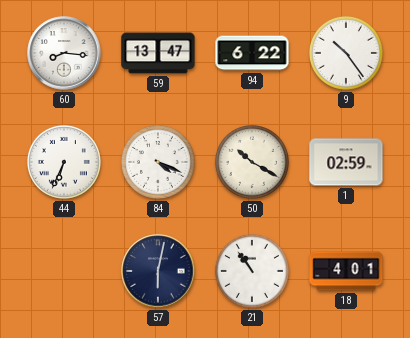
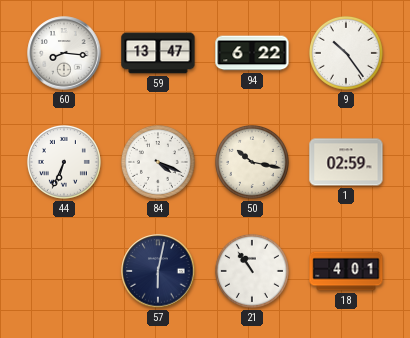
50: 10:20 -> 10:17
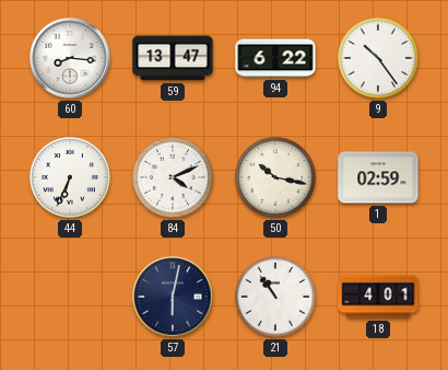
84: 4:19 -> 4:11
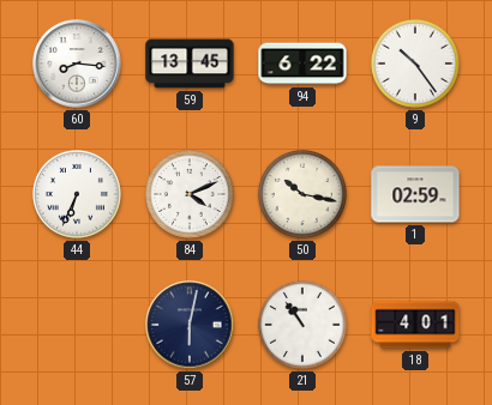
59: 13:47 -> 13:45
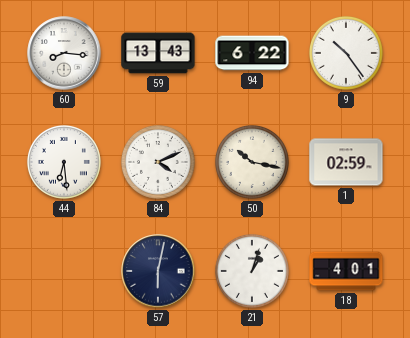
59: 13:45 -> 13:43
44: 6:34 -> 6:29
21: 10:54 -> 1:03
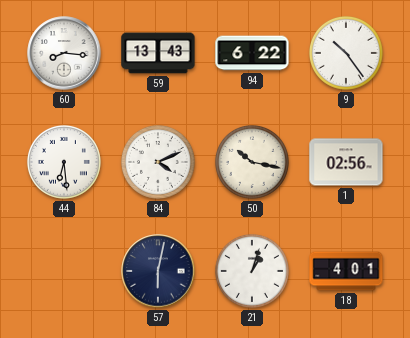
1: 02:59 -> 02:56
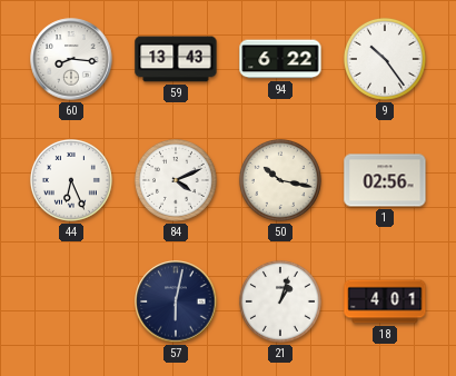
44: 6:29 -> 6:26
